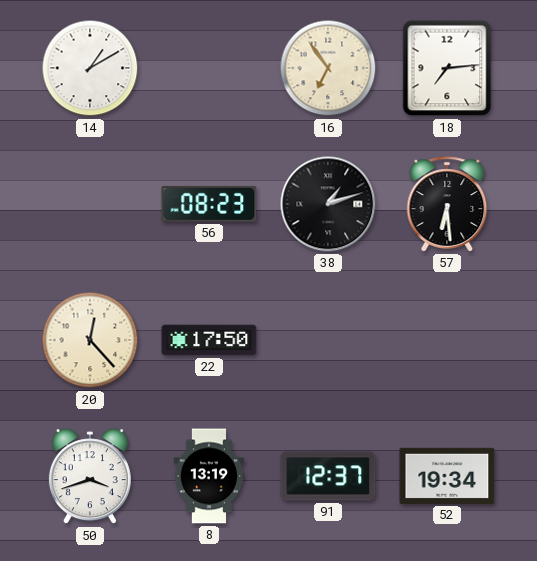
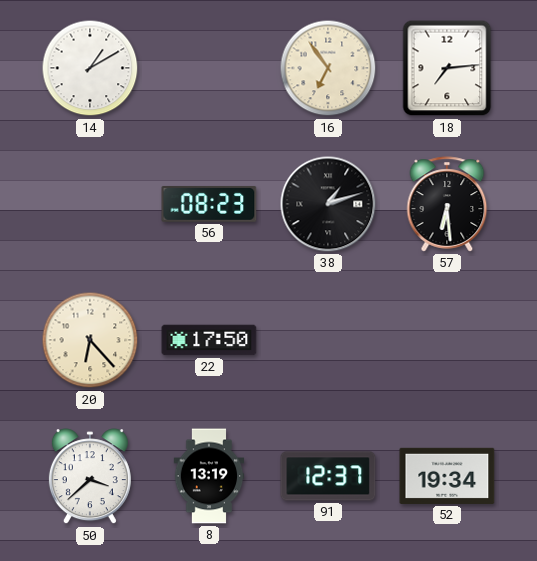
20: 12:23 -> 6:23
50: 3:42 -> 3:38
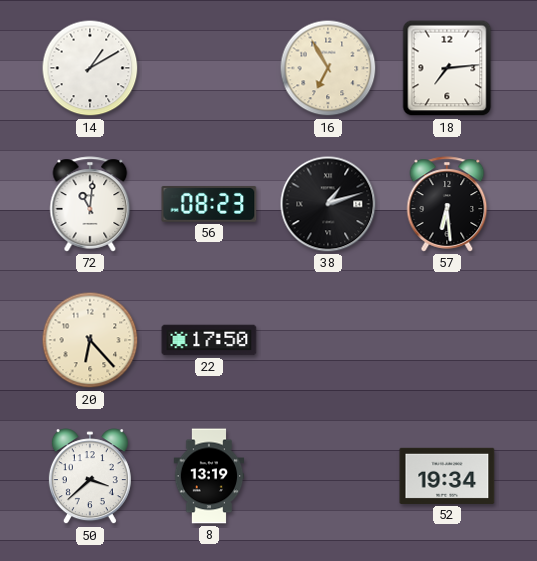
16: 6:54 -> 6:55
72: none -> 11:01
91: 12:37 -> none
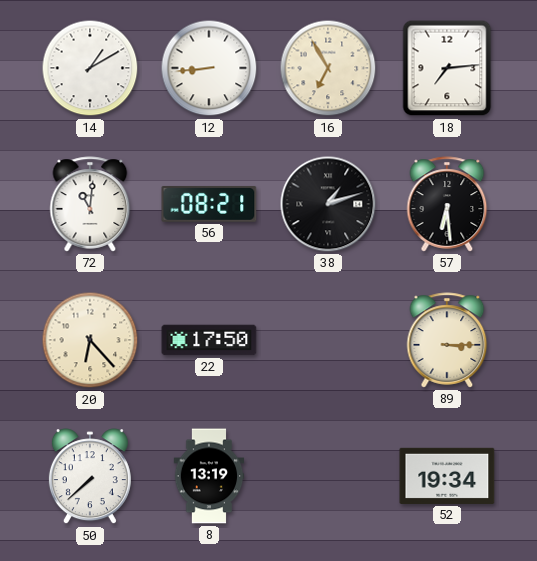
12: none -> 8:44
56: 08:23 -> 08:21
89: none -> 3:15
50: 3:38 -> 7:38
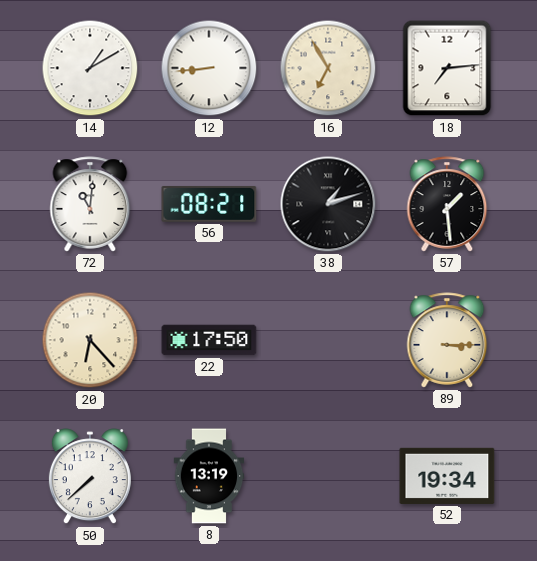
57: 6:29 -> 1:29
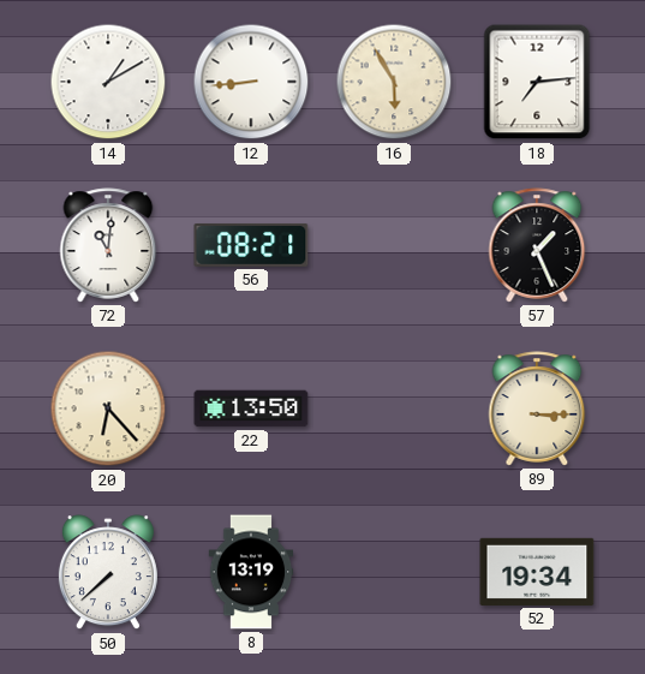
16: 6:55 -> 5:55
38: 1:12 -> none
57: 1:29 -> 1:26
22: 17:50 -> 13:50
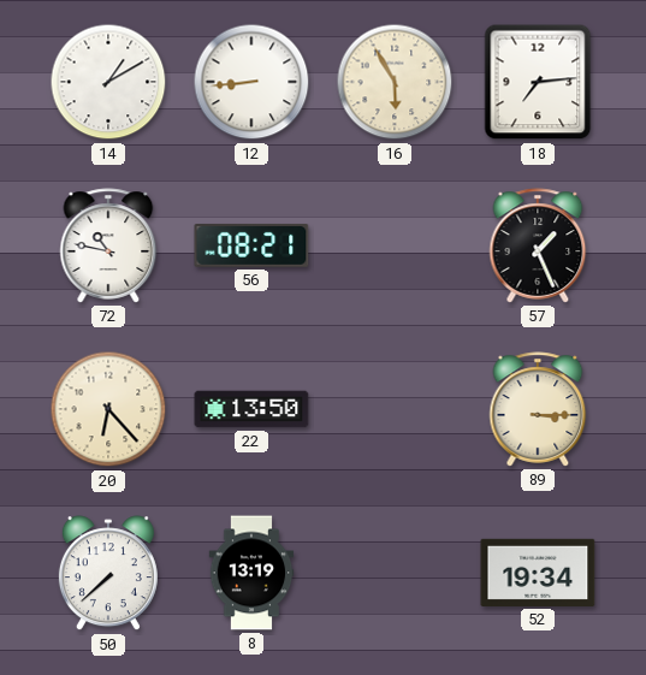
72: 11:01 -> 10:47
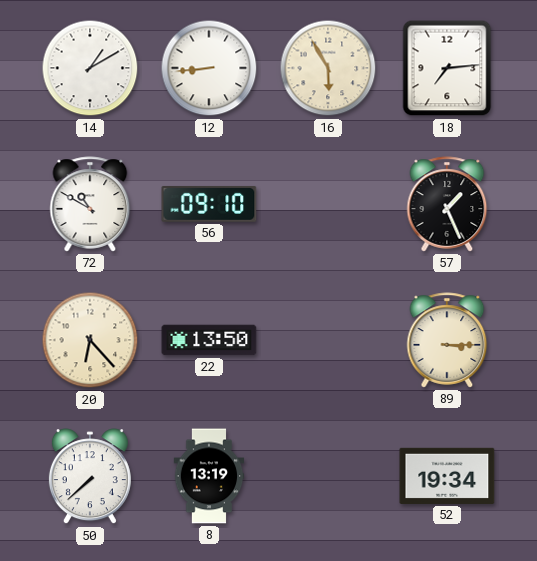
72: 10:47 -> 10:50
56: 08:21 -> 09:10
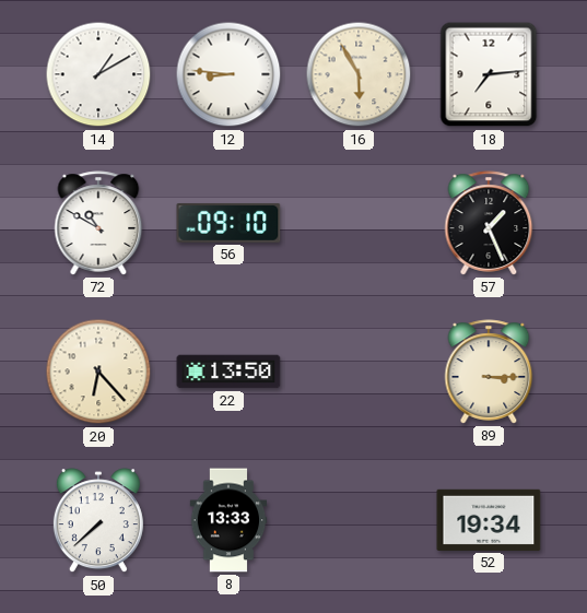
12: 8:44 -> 8:46
8: 13:19 -> 13:33
